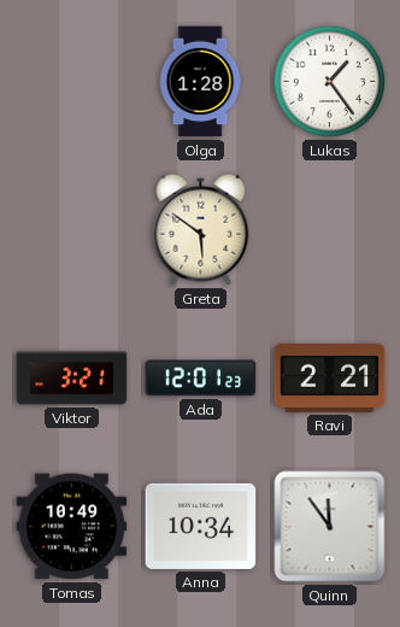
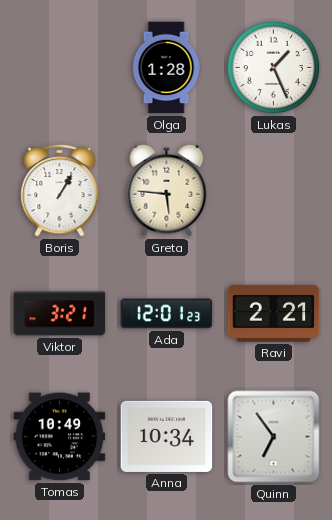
Lukas: 1:24 -> 1:26
Boris: none -> 1:05
Greta: 5:51 -> 5:46
Quinn: 11:54 -> 6:54
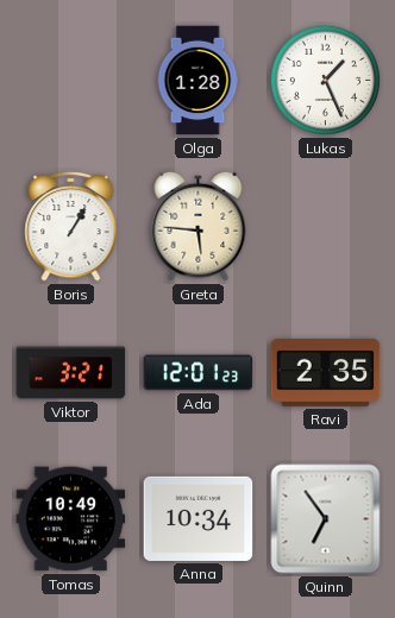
Ravi: 2:21 -> 2:35
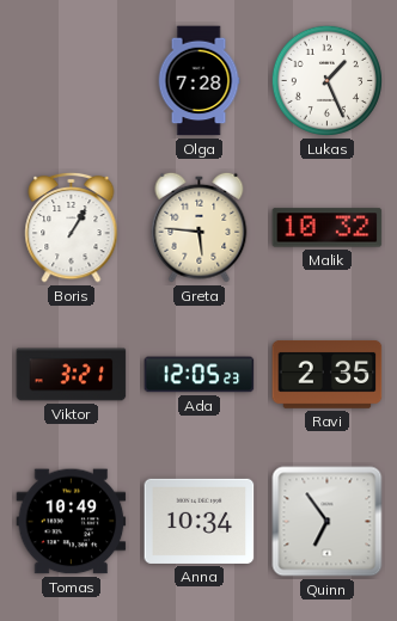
Olga: 1:28 -> 7:28
Malik: none -> 10:32
Ada: 12:01 -> 12:05
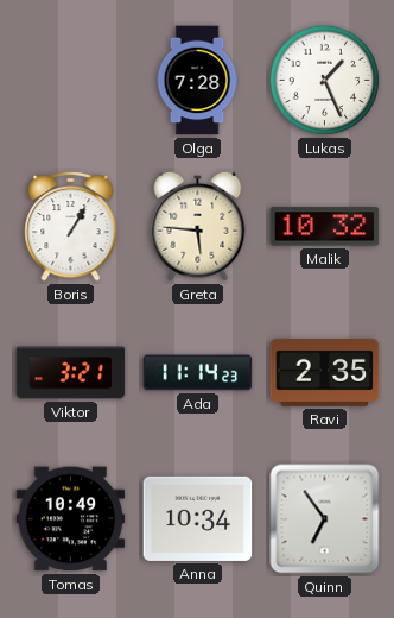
Ada: 12:05 -> 11:14
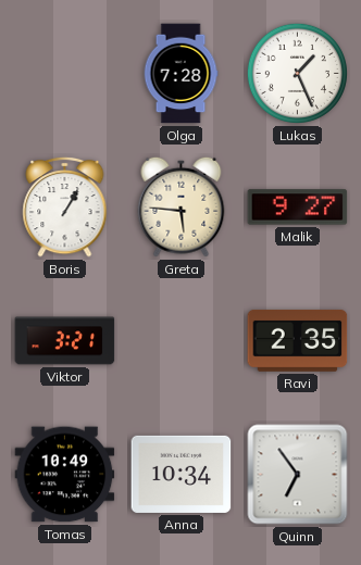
Malik: 10:32 -> 9:27
Ada: 11:14 -> none
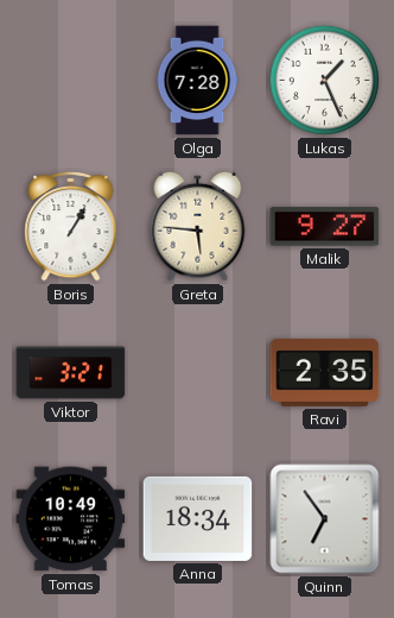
Anna: 10:34 -> 18:34
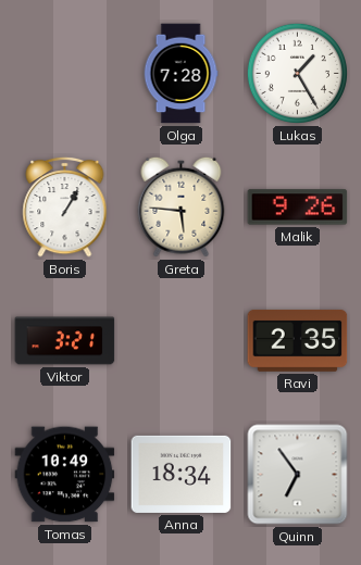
Lukas: 1:26 -> 1:25
Malik: 9:27 -> 9:26
